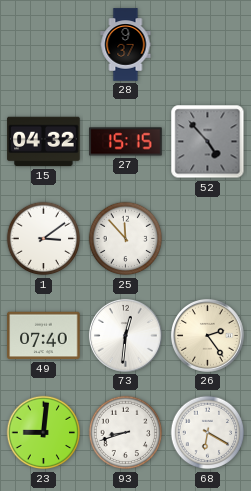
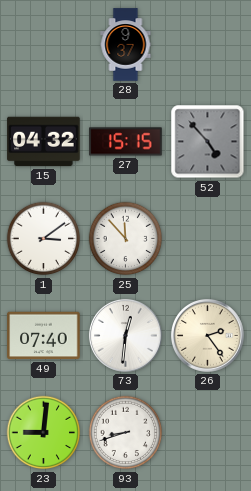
68: 6:20 -> none
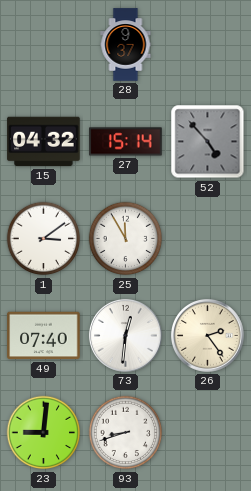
27: 15:15 -> 15:14
25: 11:53 -> 11:55
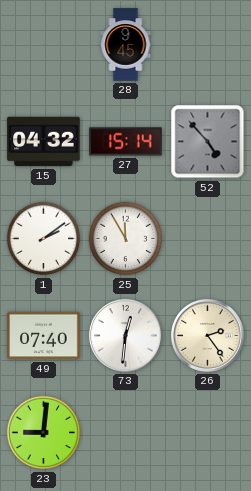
28: 9:37 -> 9:45
1: 3:09 -> 2:09
93: 8:42 -> none
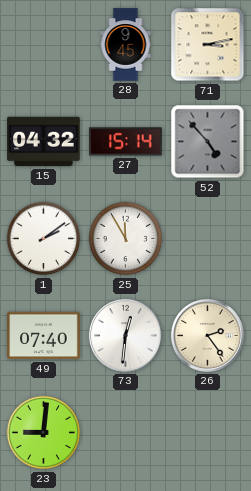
71: none -> 3:13
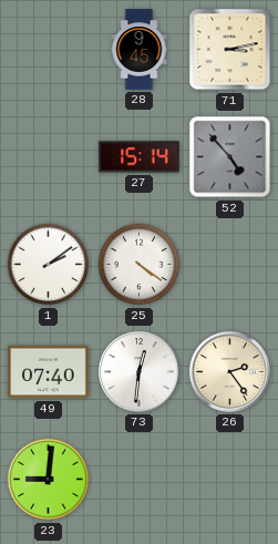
15: 04:32 -> none
25: 11:55 -> 4:21
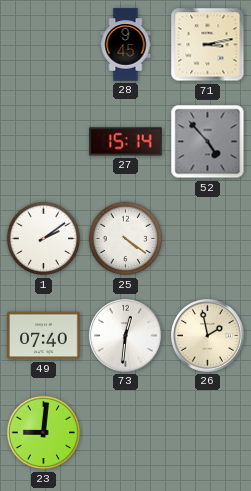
26: 2:24 -> 1:58
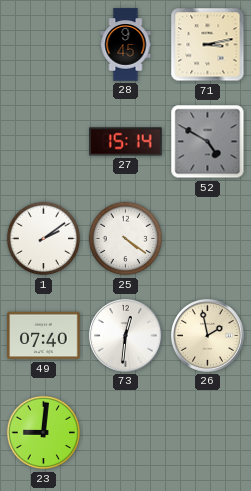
52: 4:53 -> 4:50
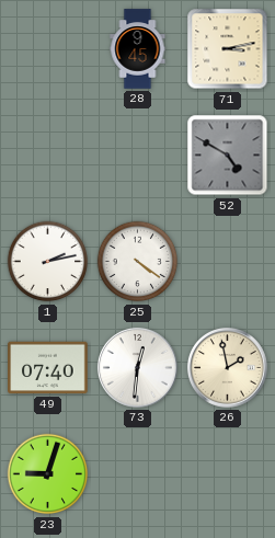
27: 15:14 -> none
1: 2:09 -> 2:13
23: 9:01 -> 9:03
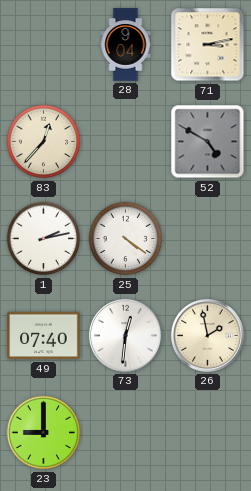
28: 9:45 -> 9:04
83: none -> 12:37
23: 9:03 -> 9:00
